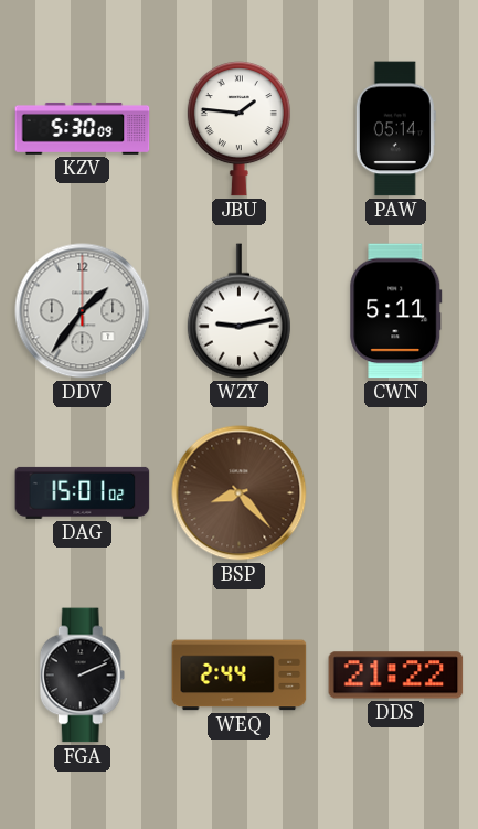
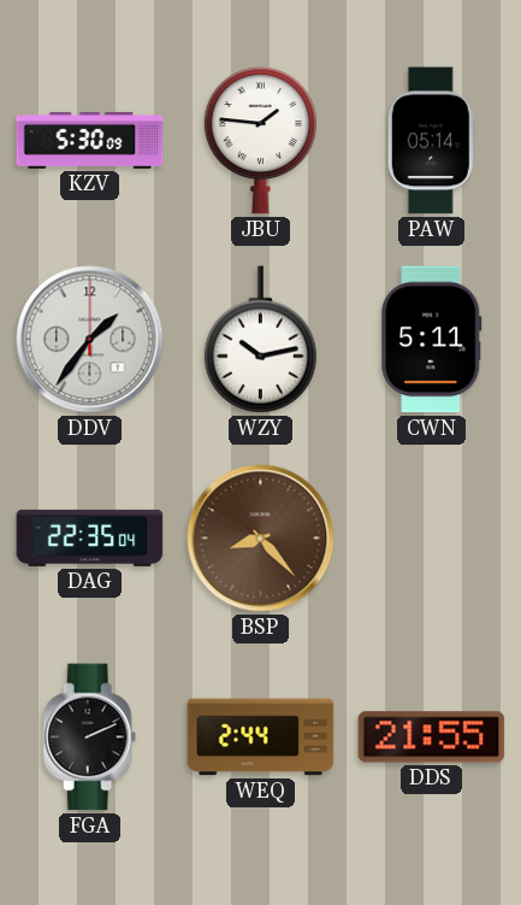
WZY: 9:13 -> 10:13
DAG: 15:01 -> 22:35
DDS: 21:22 -> 21:55
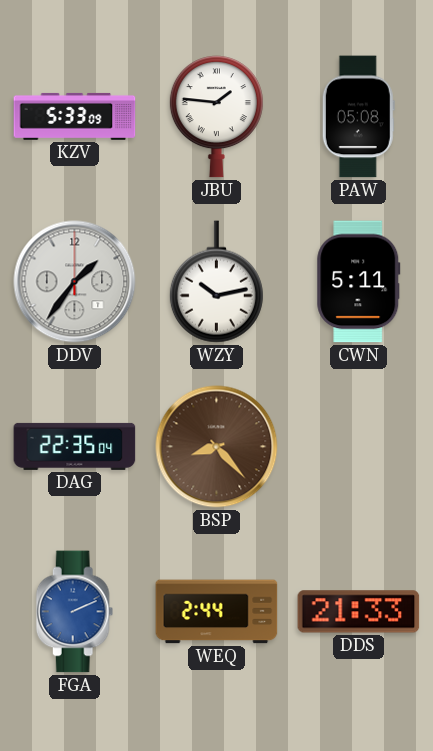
KZV: 5:30 -> 5:33
PAW: 05:14 -> 05:08
FGA dial: black -> blue
DDS: 21:55 -> 21:33
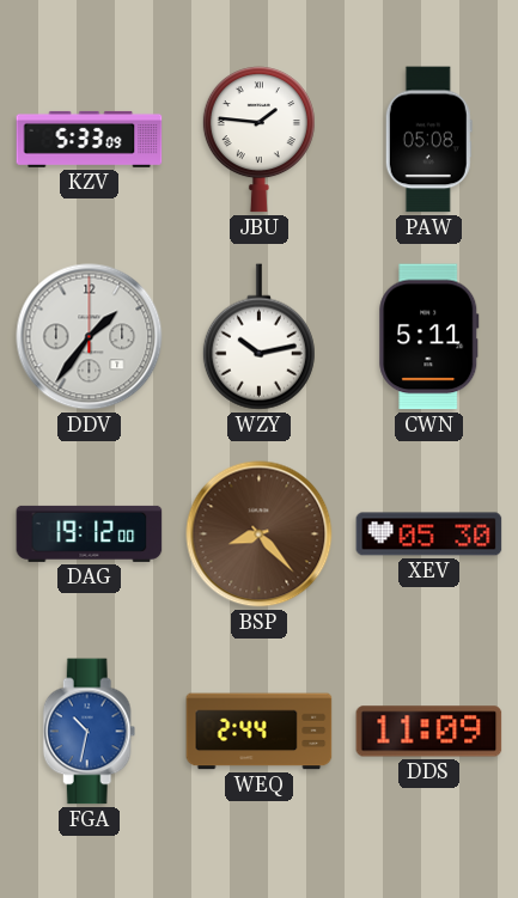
DAG: 22:35 -> 19:12
XEV: none -> 05:30
FGA: 2:11 -> 10:32
DDS: 21:33 -> 11:09
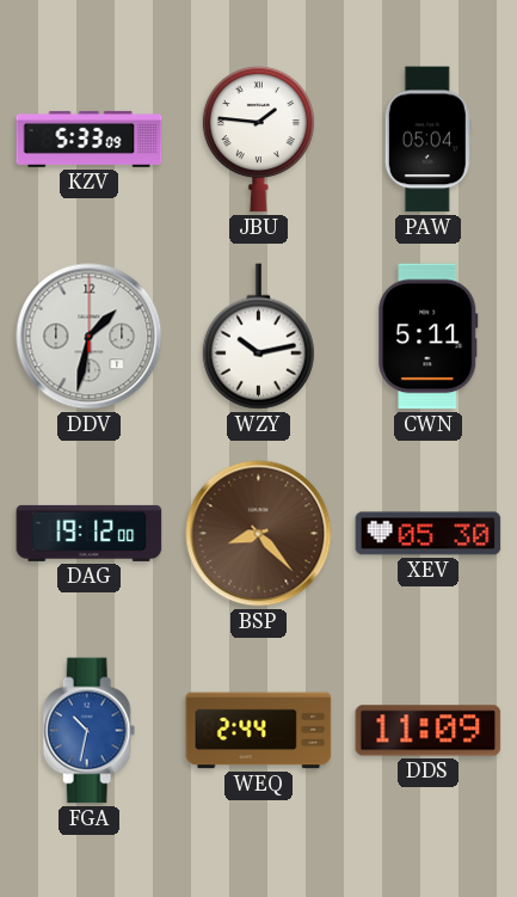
PAW: 05:08 -> 05:04
DDV: 1:36 -> 1:32
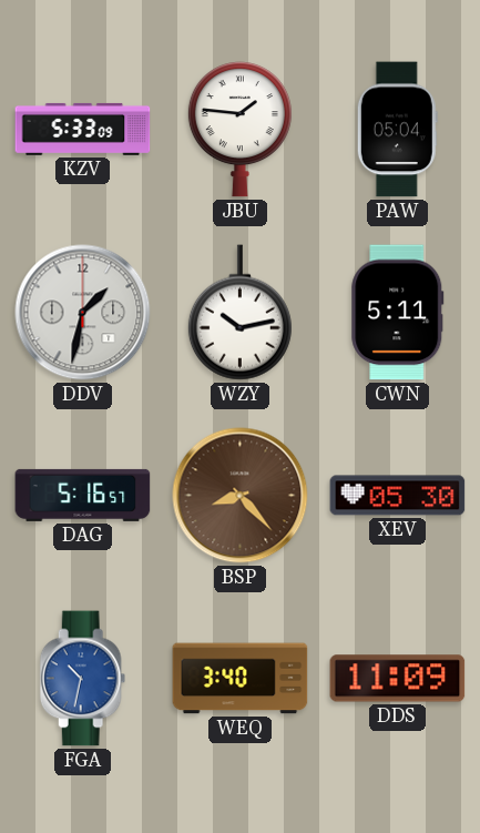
DAG: 19:12 -> 5:16
WEQ: 2:44 -> 3:40
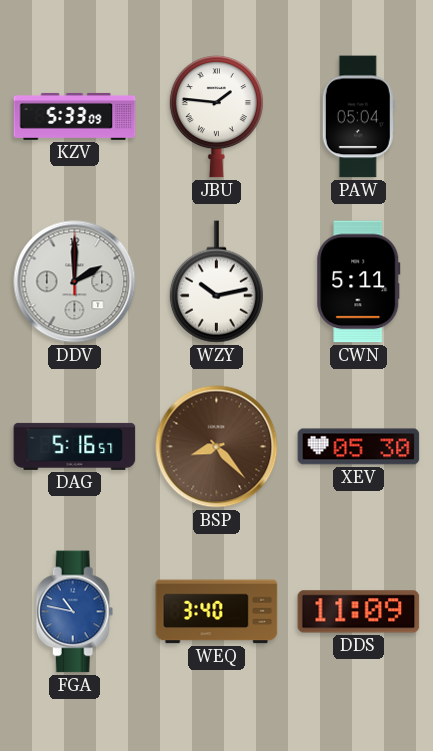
DDV: 1:32 -> 2:00
FGA: 10:32 -> 10:47
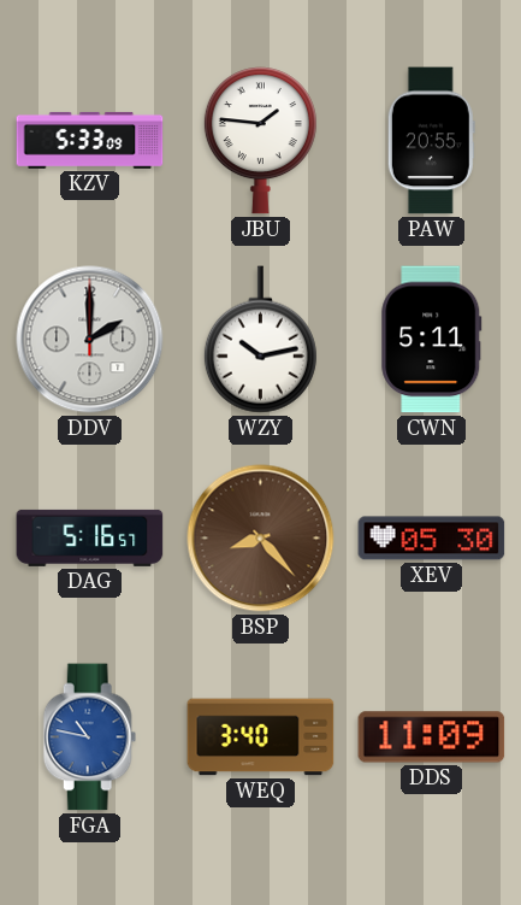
PAW: 05:04 -> 20:55
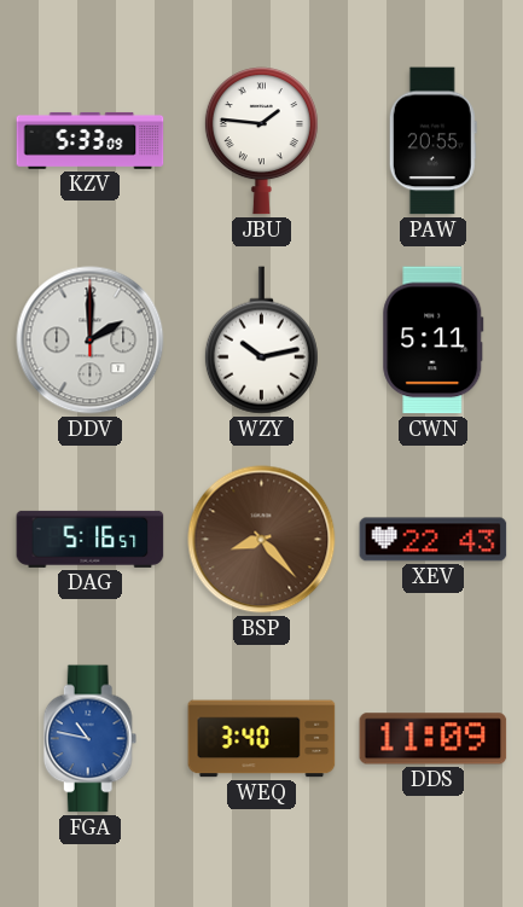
XEV: 05:30 -> 22:43
